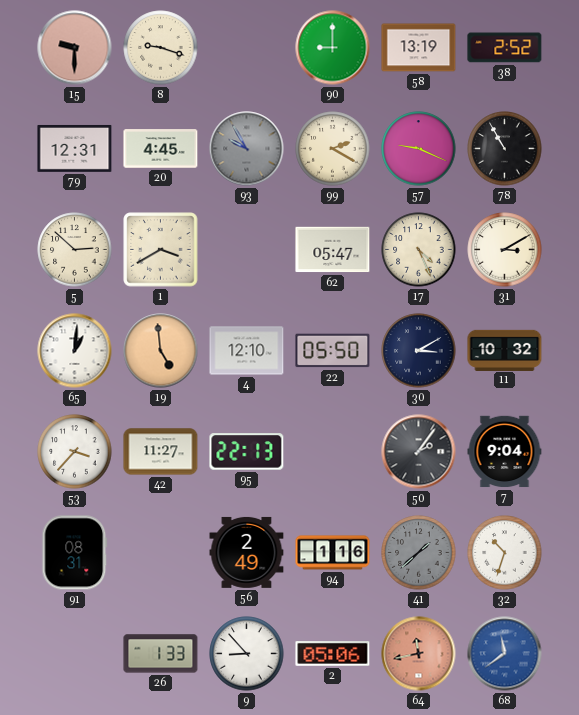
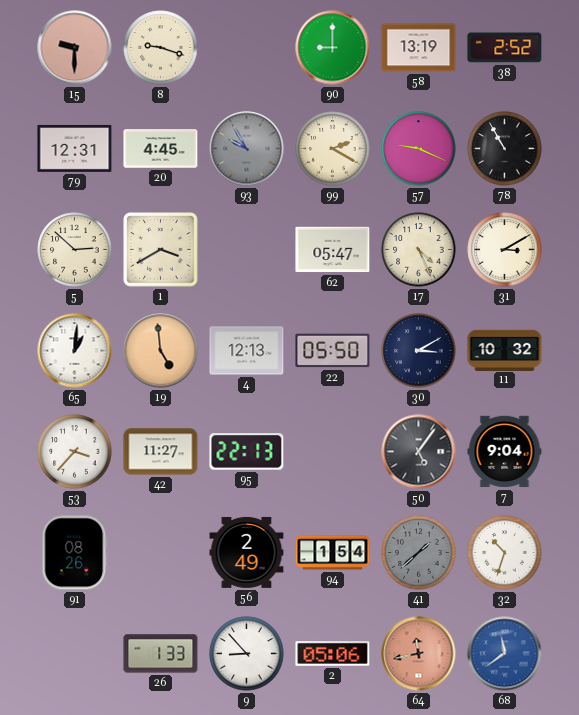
4: 12:10 -> 12:13
50: 2:06 -> 5:06
91: 08:31 -> 08:26
94: 1:16 -> 1:54
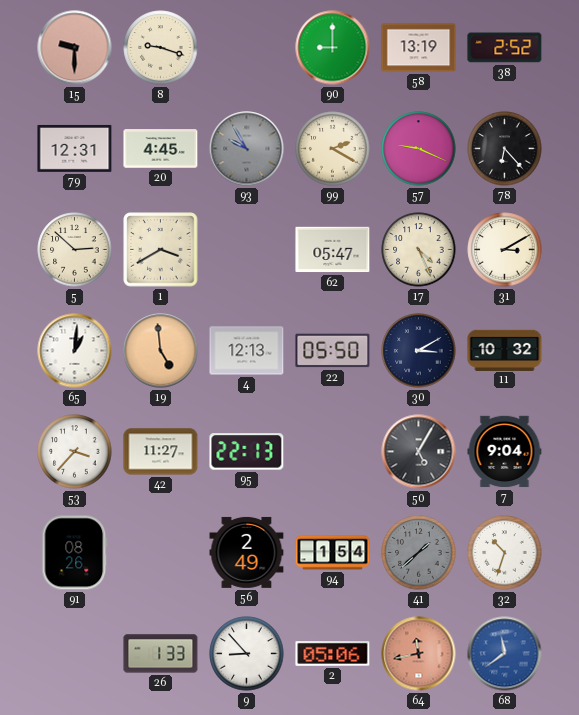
78: 10:55 -> 6:23
50: 5:06 -> 5:05
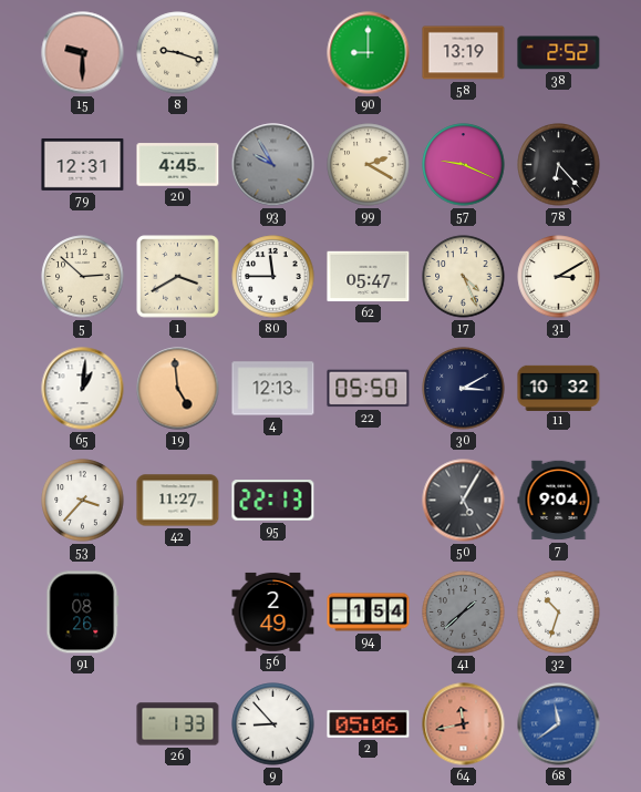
80: none -> 11:45
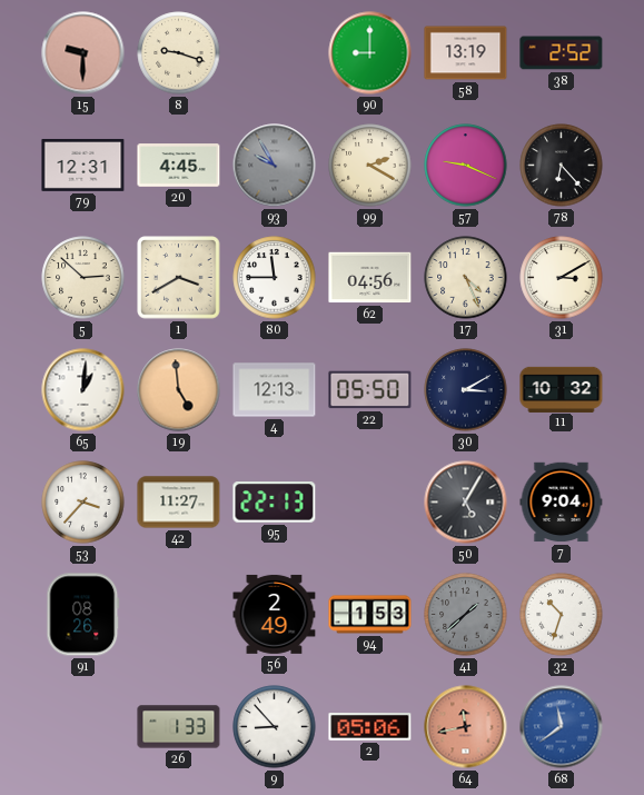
62: 05:47 -> 04:56
94: 1:54 -> 1:53
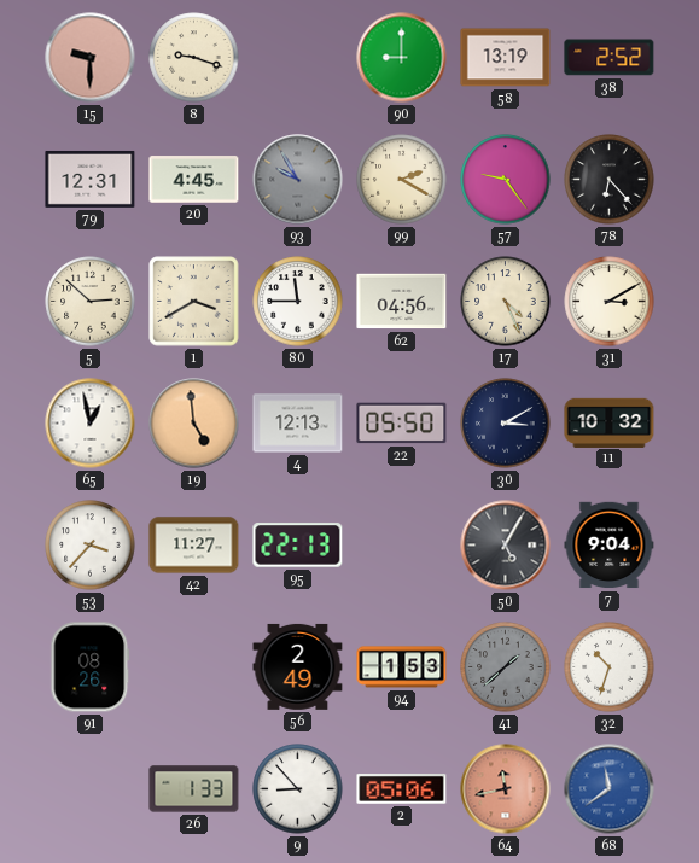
57: 9:19 -> 9:24
65: 1:01 -> 12:58
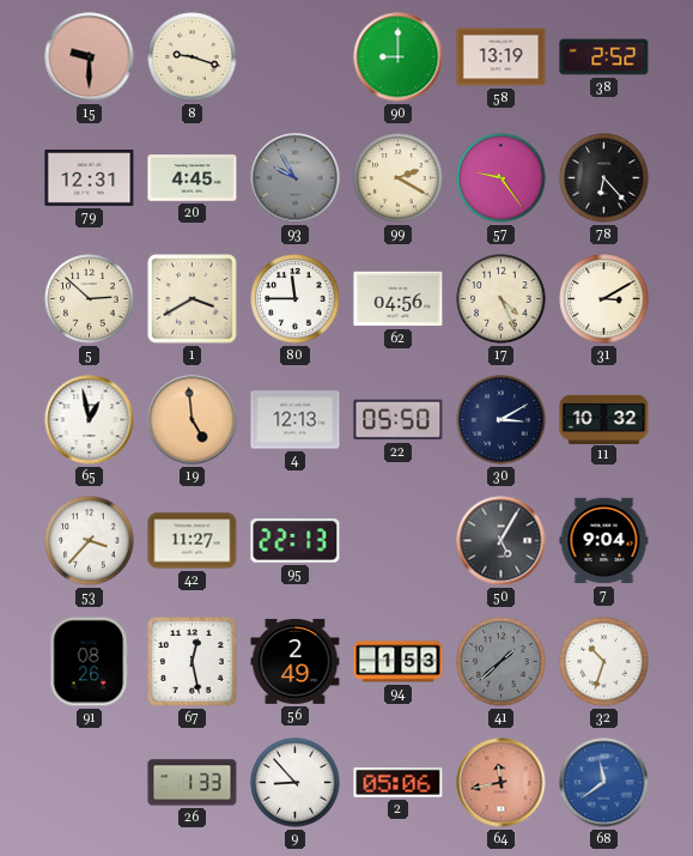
67: none -> 12:28
